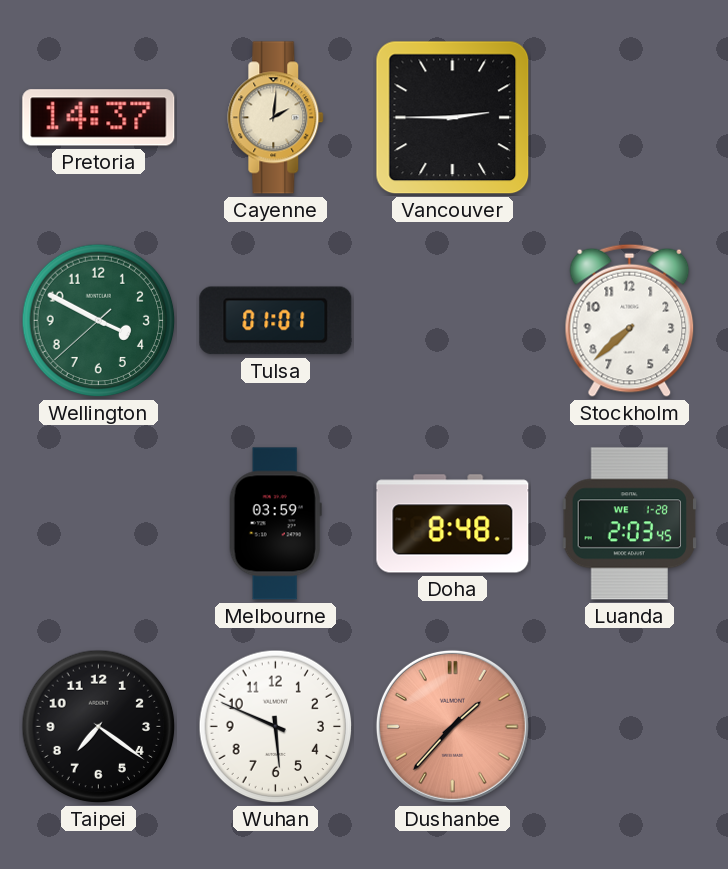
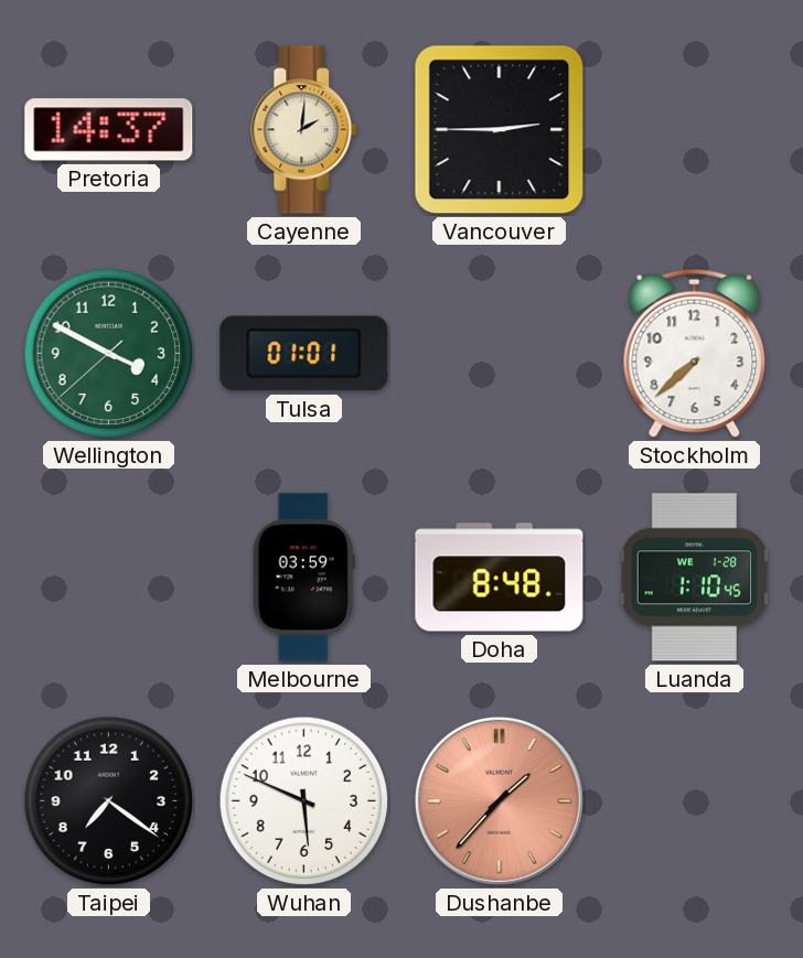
Luanda: 2:03 -> 1:10
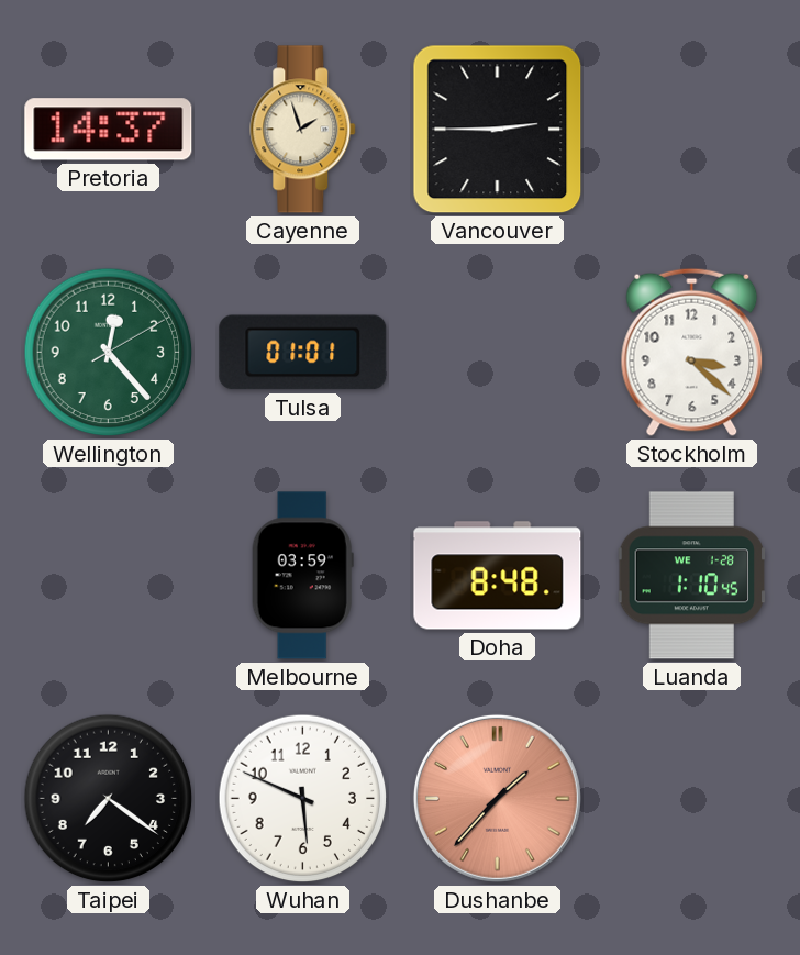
Cayenne: 2:01 -> 1:57
Wellington: 3:49 -> 12:23
Stockholm: 7:38 -> 3:22
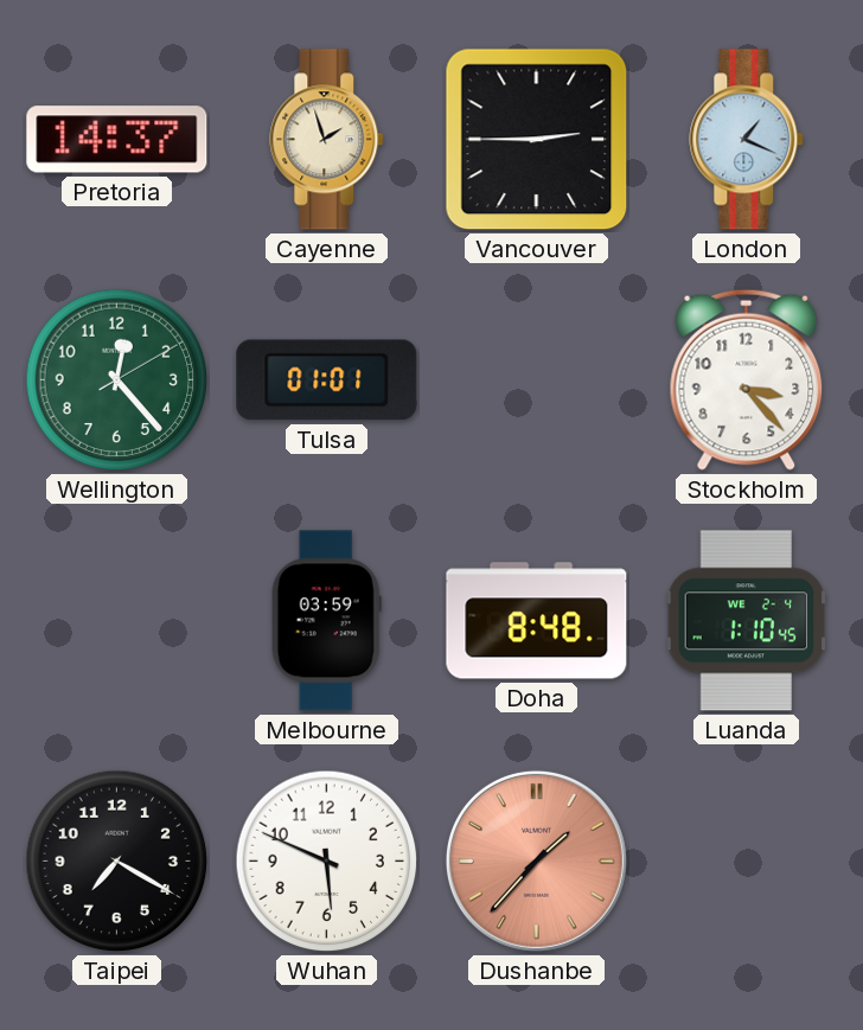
London: none -> 1:19
Stockholm: 3:22 -> 3:23
Luanda date: WE 1-28 -> WE 2-4
Taipei: 7:21 -> 7:20
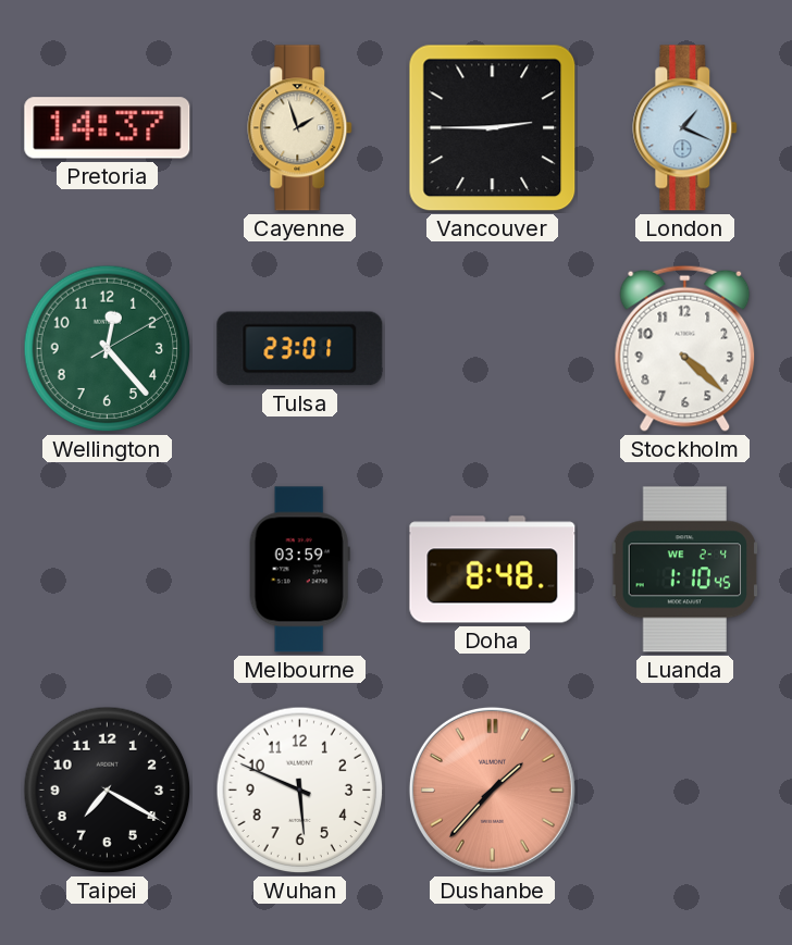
Tulsa: 01:01 -> 23:01
Stockholm: 3:23 -> 4:22
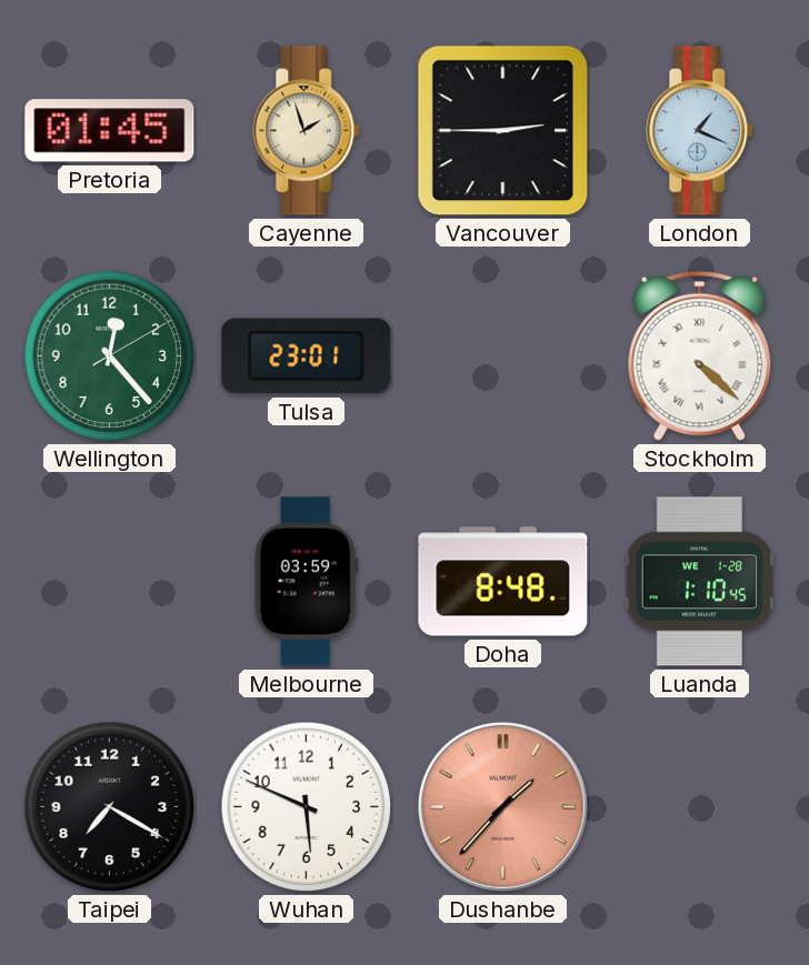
Pretoria: 14:37 -> 01:45
Stockholm numerals: Arabic -> Roman
Luanda date: WE 2-4 -> WE 1-28
